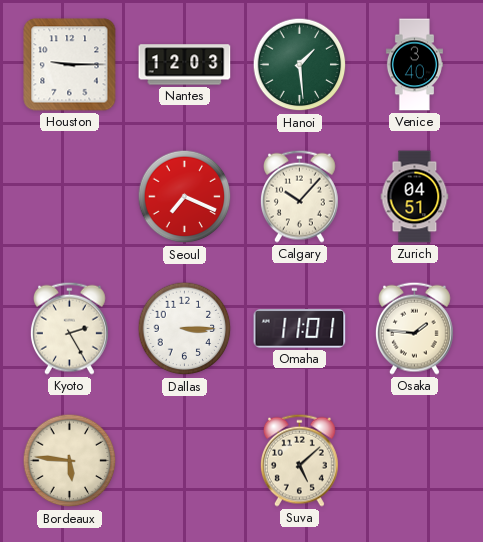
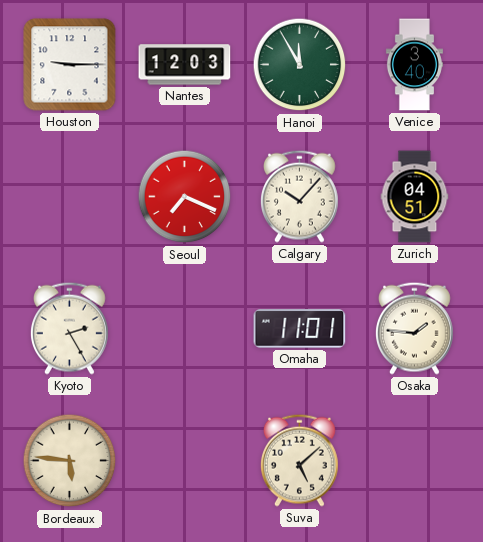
Hanoi: 1:29 -> 11:55
Dallas: 3:15 -> none
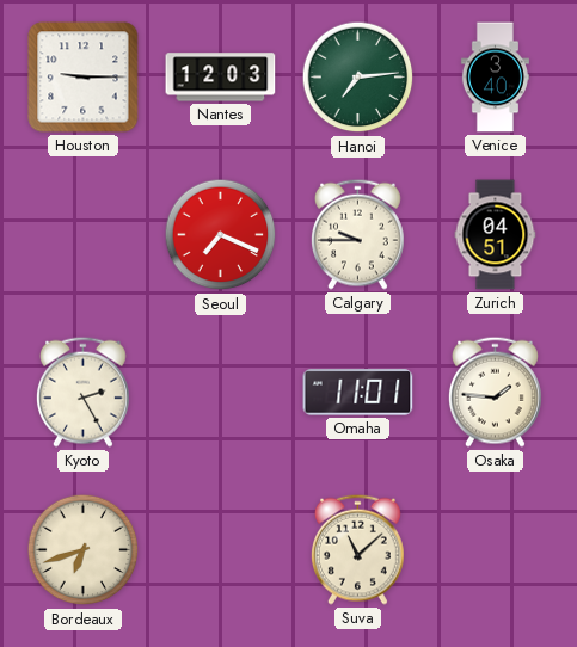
Hanoi: 11:55 -> 7:14
Calgary: 10:07 -> 9:45
Bordeaux: 5:46 -> 6:42
Suva: 5:08 -> 11:08
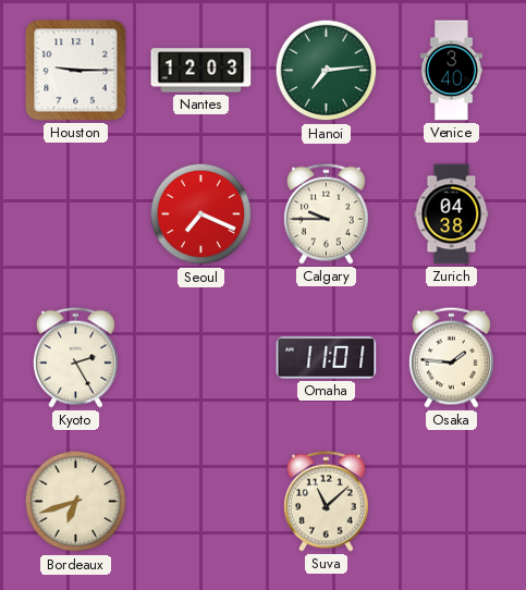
Zurich: 04:51 -> 04:38
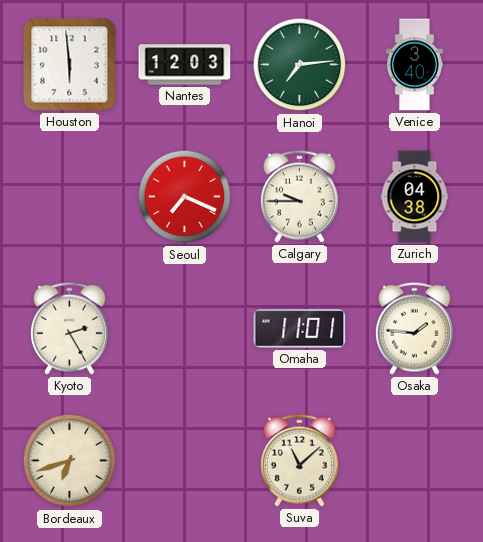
Houston: 9:15 -> 5:59
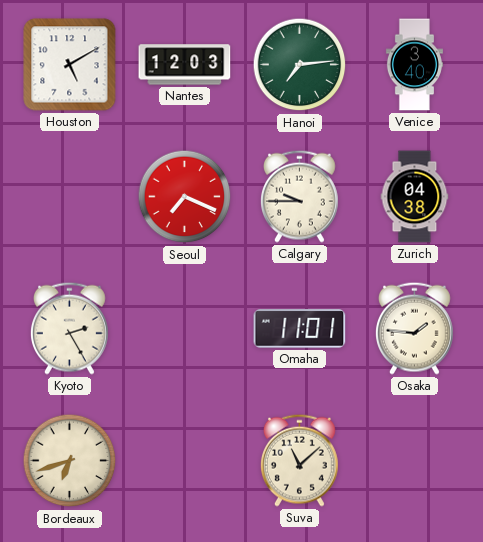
Houston: 5:59 -> 5:10
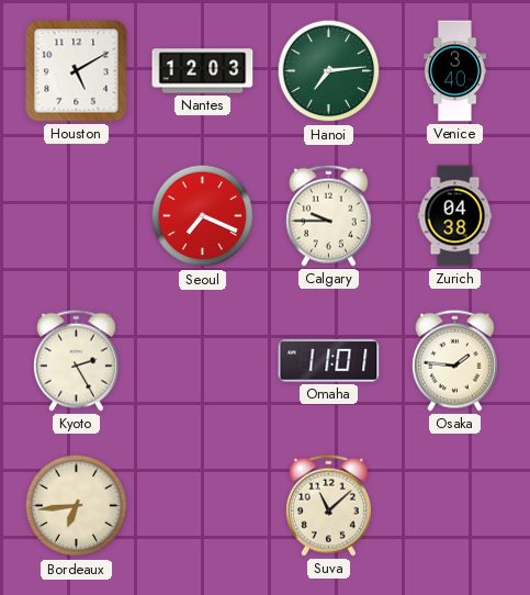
Bordeaux: 6:42 -> 6:44
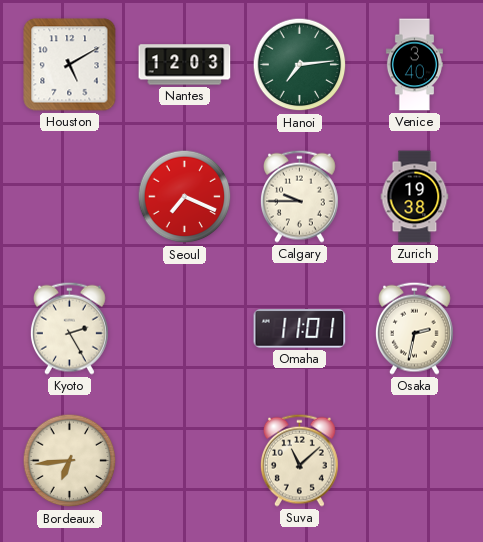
Zurich: 04:38 -> 19:38
Osaka: 1:46 -> 2:32
